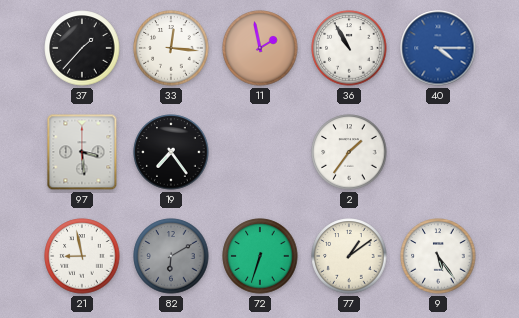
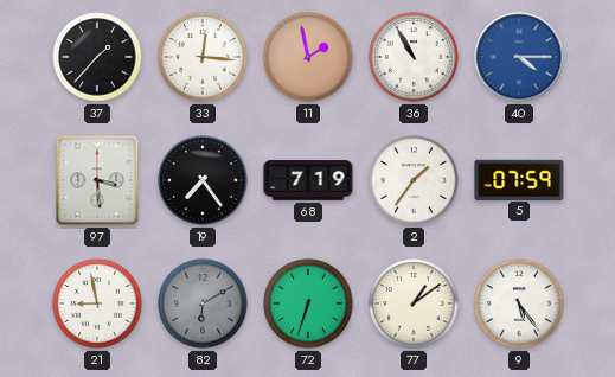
68: none -> 7:19
5: none -> 07:59
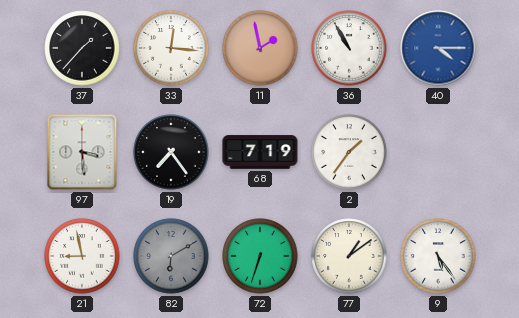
5: 07:59 -> none
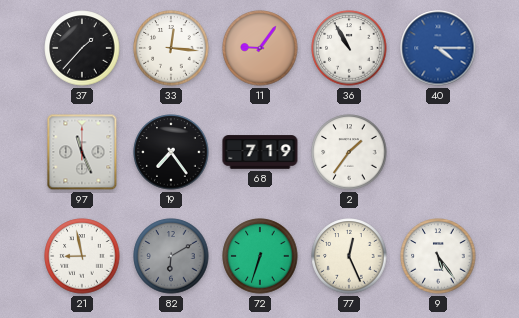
11: 1:58 -> 9:06
97: 3:29 -> 11:26
77: 1:09 -> 12:26
